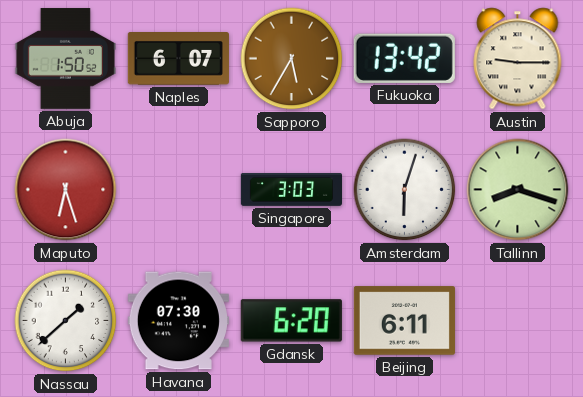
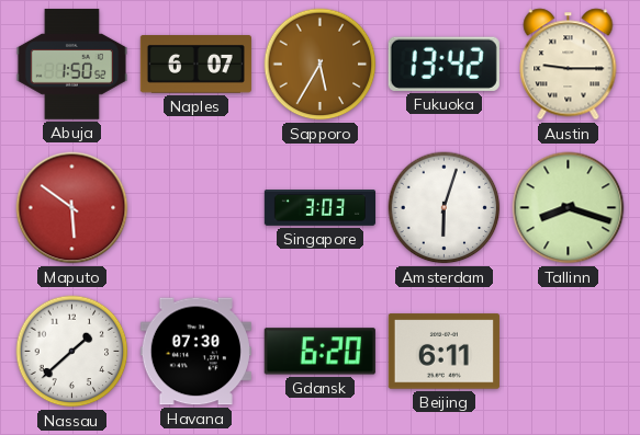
Maputo: 6:27 -> 5:51
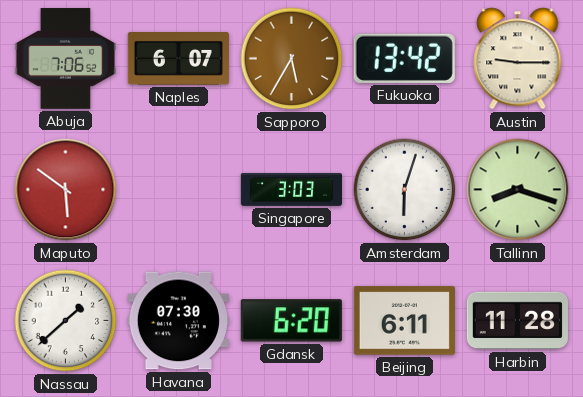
Abuja: 1:50 -> 7:06
Harbin: none -> 11:28
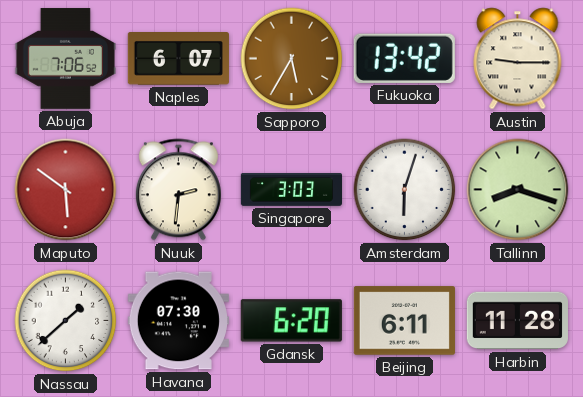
Nuuk: none -> 2:31
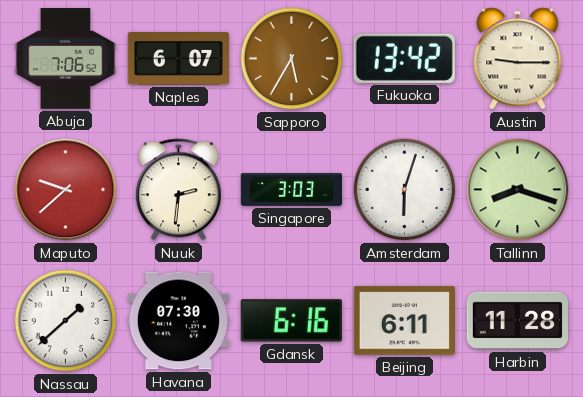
Maputo: 5:51 -> 9:38
Gdansk: 6:20 -> 6:16
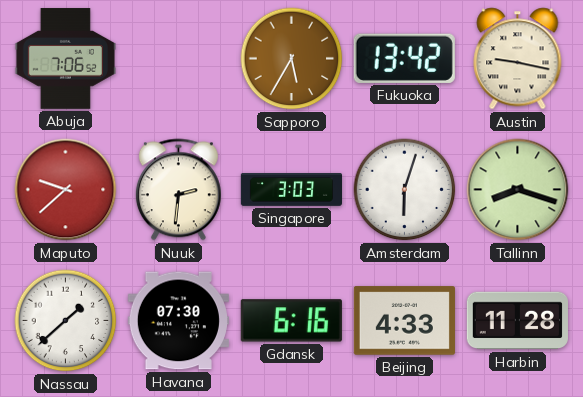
Naples: 6:07 -> none
Austin: 9:15 -> 9:17
Beijing: 6:11 -> 4:33
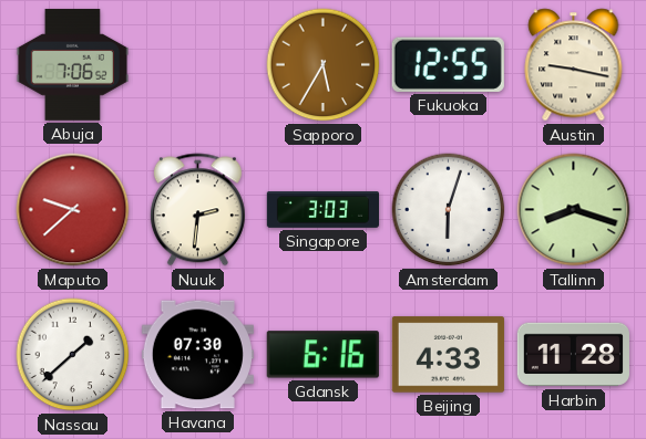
Fukuoka: 13:42 -> 12:55
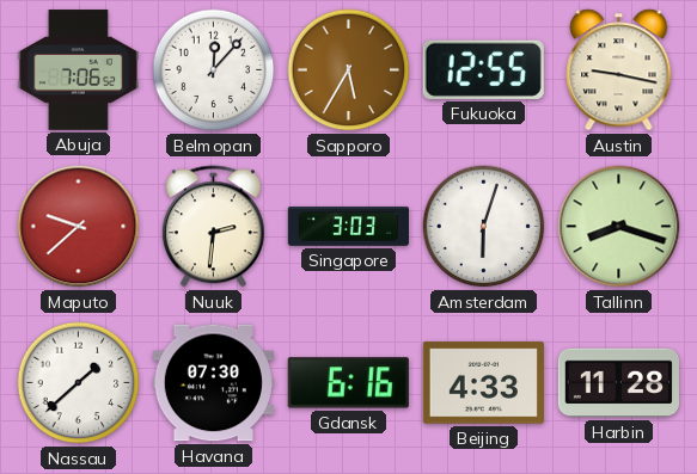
Belmopan: none -> 12:07
